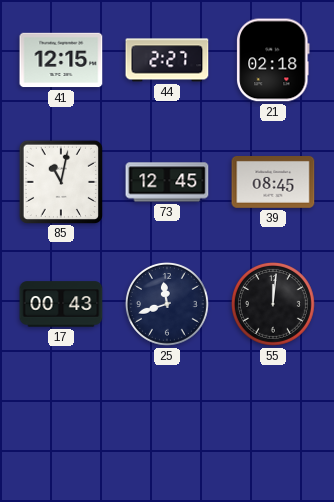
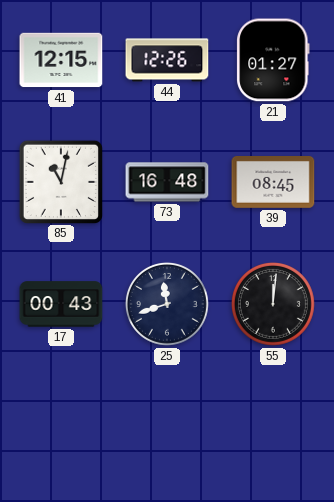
44: 2:27 -> 12:26
21: 02:18 -> 01:27
73: 12:45 -> 16:48
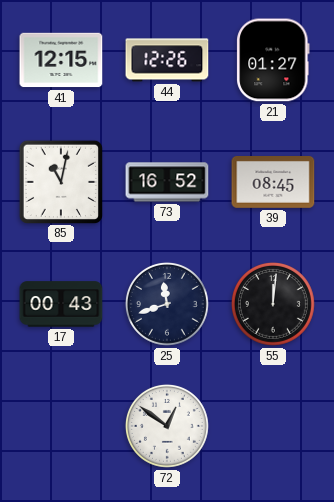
73: 16:48 -> 16:52
72: none -> 12:51
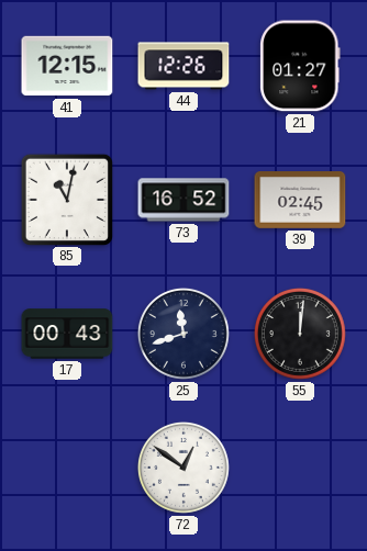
39: 08:45 -> 02:45
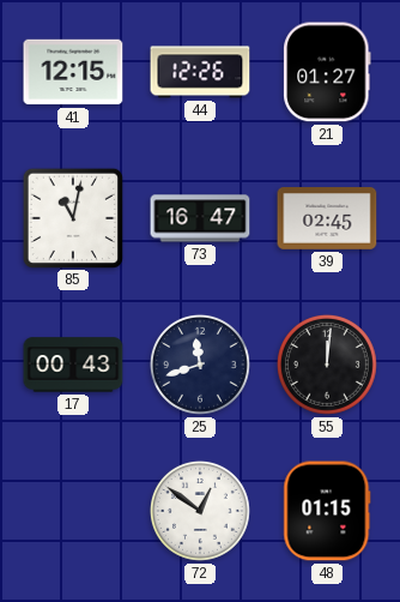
73: 16:52 -> 16:47
48: none -> 01:15
